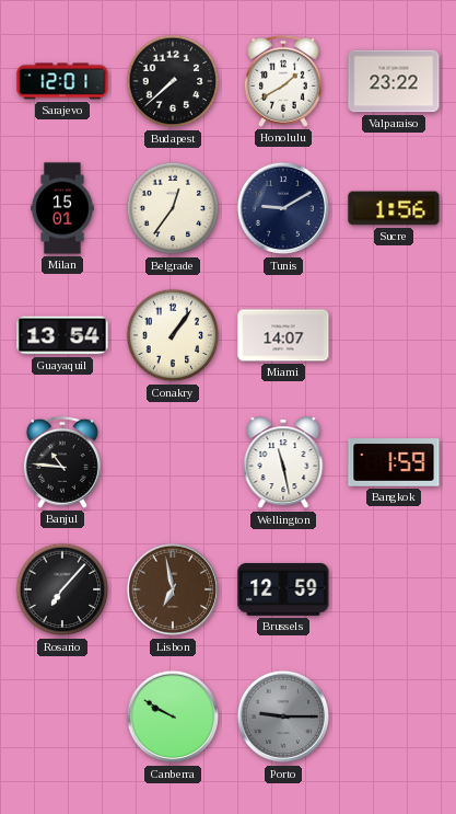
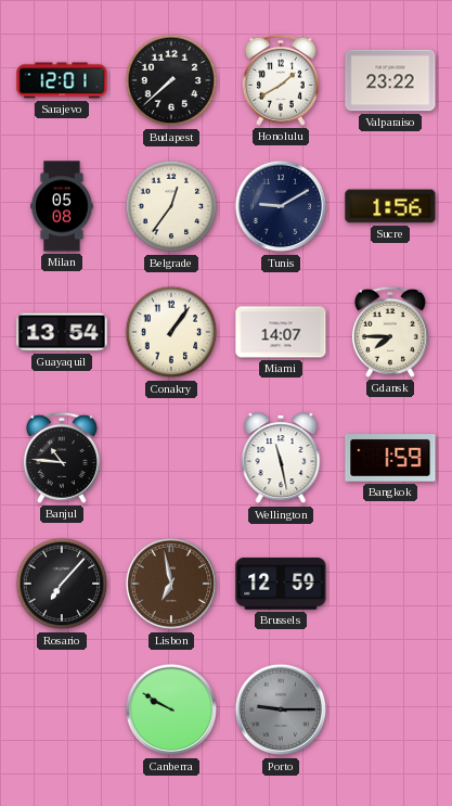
Milan: 15:01 -> 05:08
Gdansk: none -> 7:45
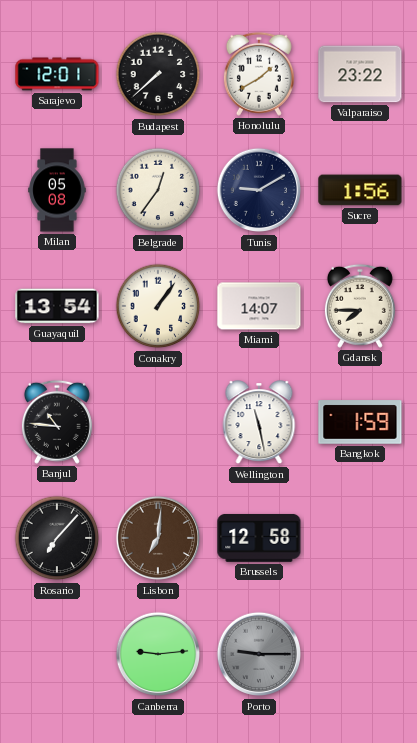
Lisbon: 6:58 -> 7:01
Brussels: 12:59 -> 12:58
Canberra: 9:50 -> 9:14
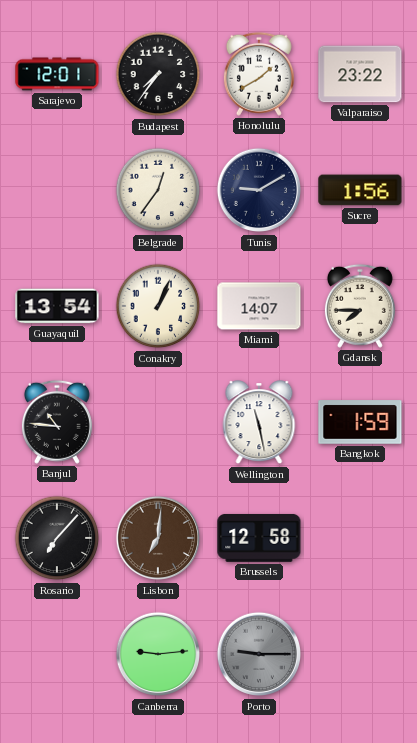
Budapest: 7:38 -> 7:36
Milan: 05:08 -> none
Conakry: 1:06 -> 1:04
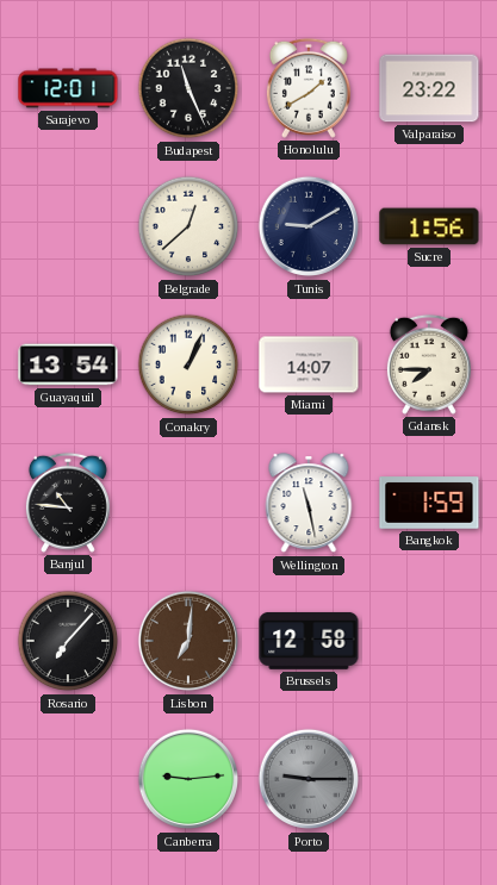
Budapest: 7:36 -> 11:26
Belgrade: 12:36 -> 12:38
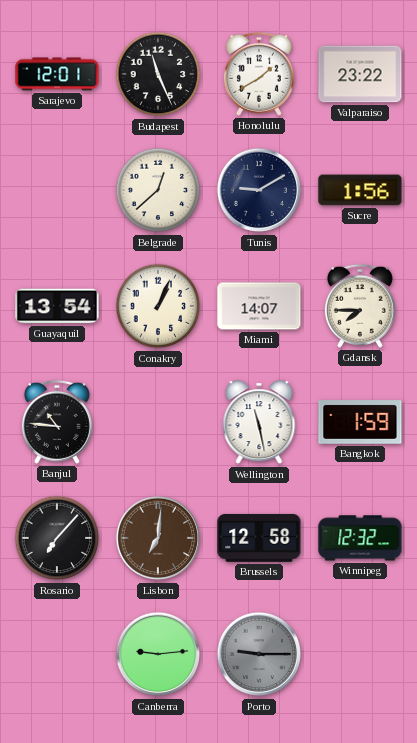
Winnipeg: none -> 12:32
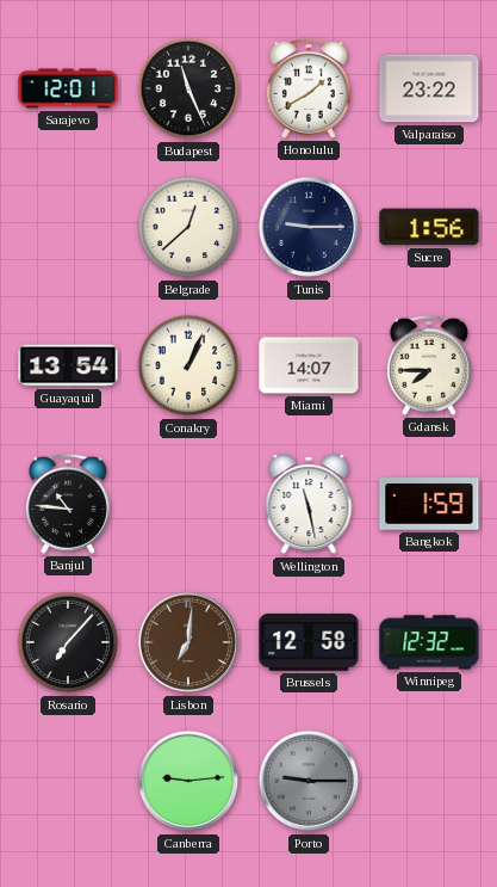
Tunis: 9:10 -> 9:15
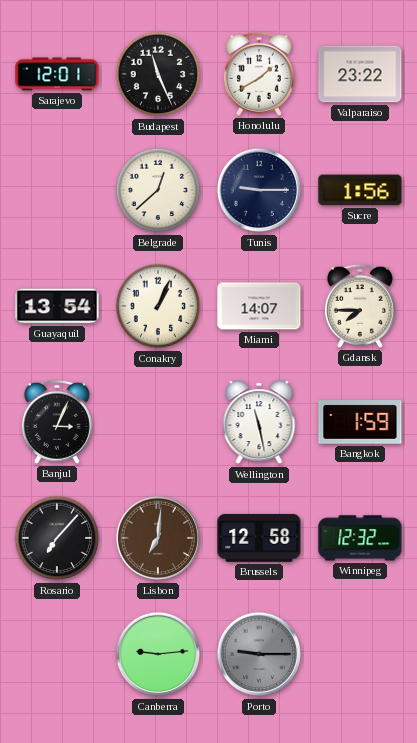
Banjul: 10:46 -> 3:04
